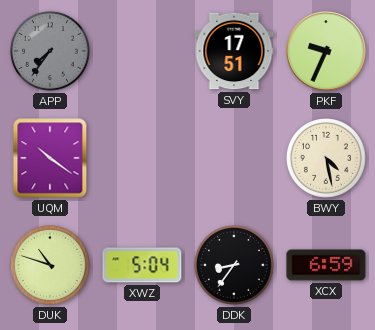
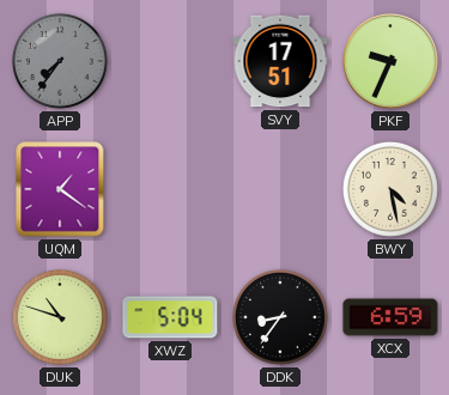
UQM: 10:21 -> 1:21
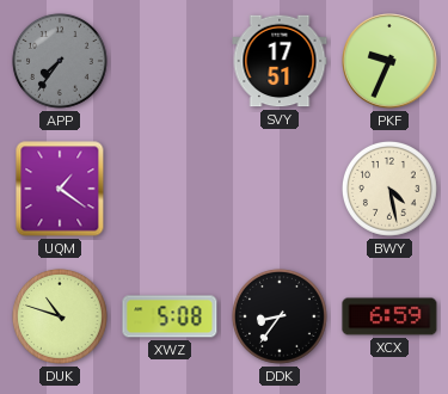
XWZ: 5:04 -> 5:08
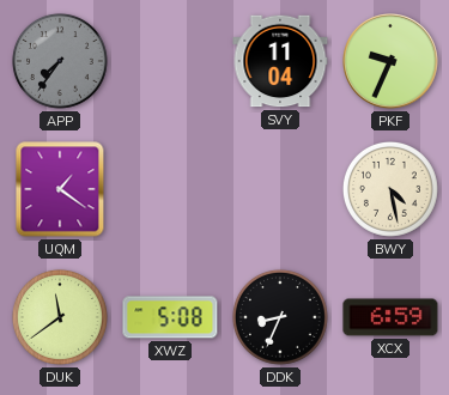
SVY: 17:51 -> 11:04
DUK: 10:48 -> 11:39
DDK: 8:36 -> 8:34
